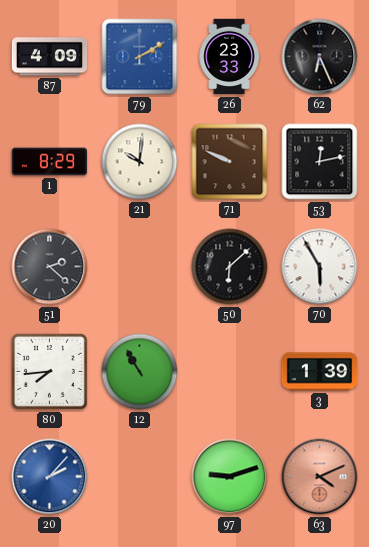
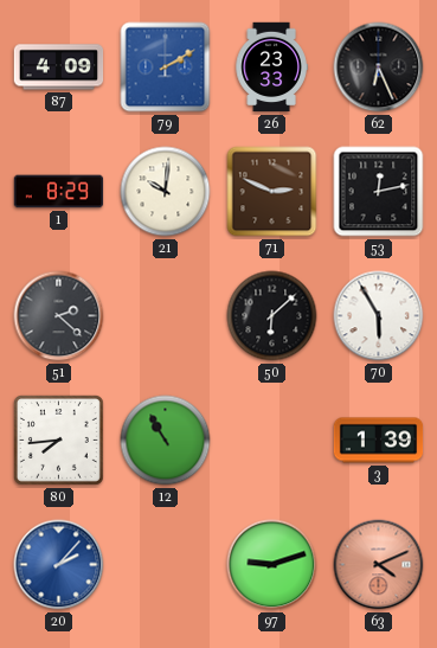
71: 9:49 -> 2:49
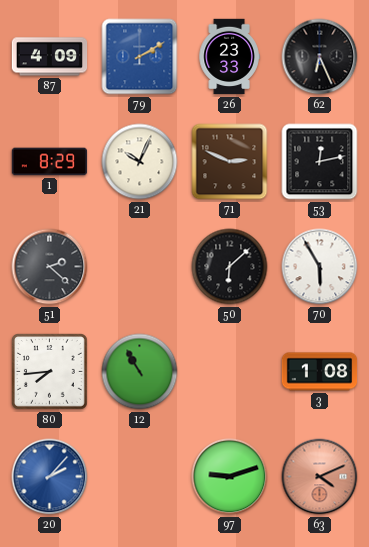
21: 10:01 -> 10:04
3: 1:39 -> 1:08
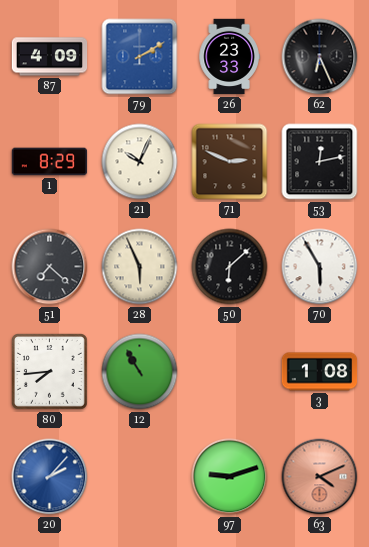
51: 2:22 -> 7:22
28: none -> 5:56
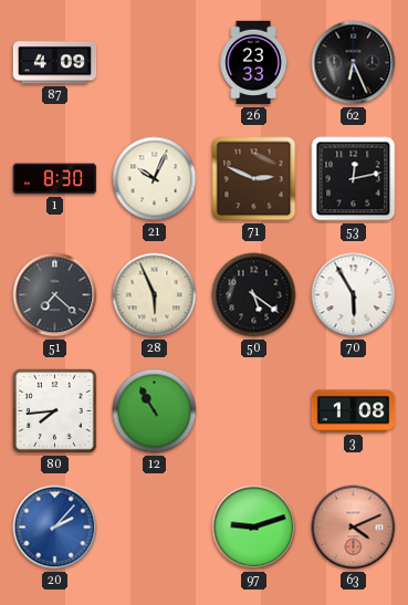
79: 2:10 -> none
1: 8:29 -> 8:30
50: 6:08 -> 5:21
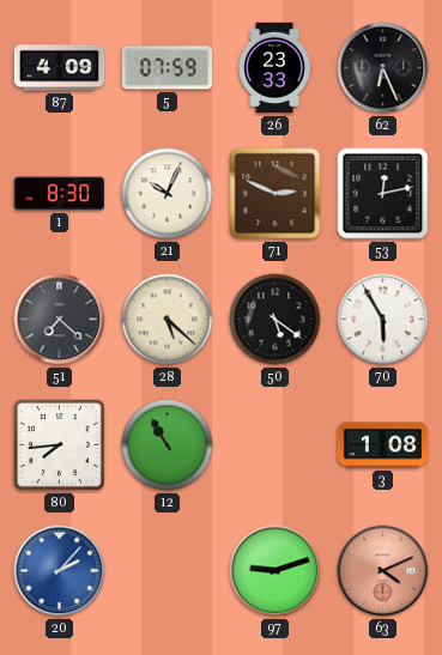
5: none -> 07:59
28: 5:56 -> 5:22
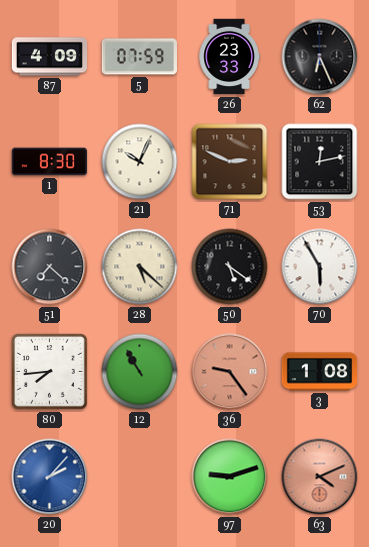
36: none -> 9:24
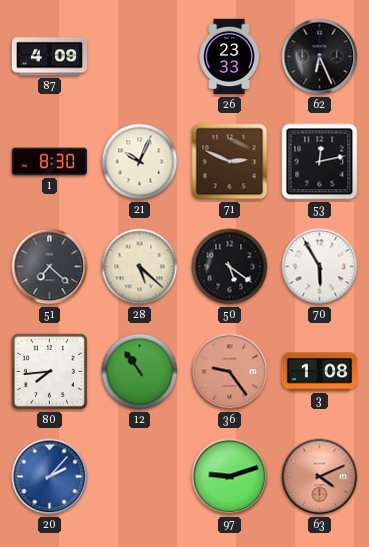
5: 07:59 -> none
12: 10:55 -> 10:54
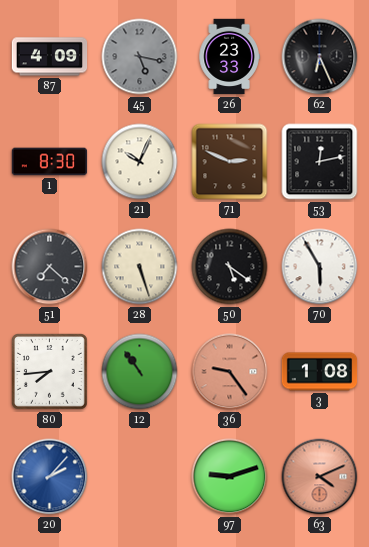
45: none -> 5:17
28: 5:22 -> 5:27
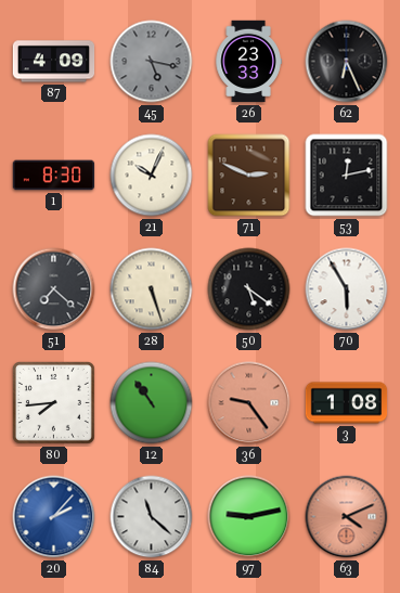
84: none -> 11:22
97: 9:12 -> 9:13
